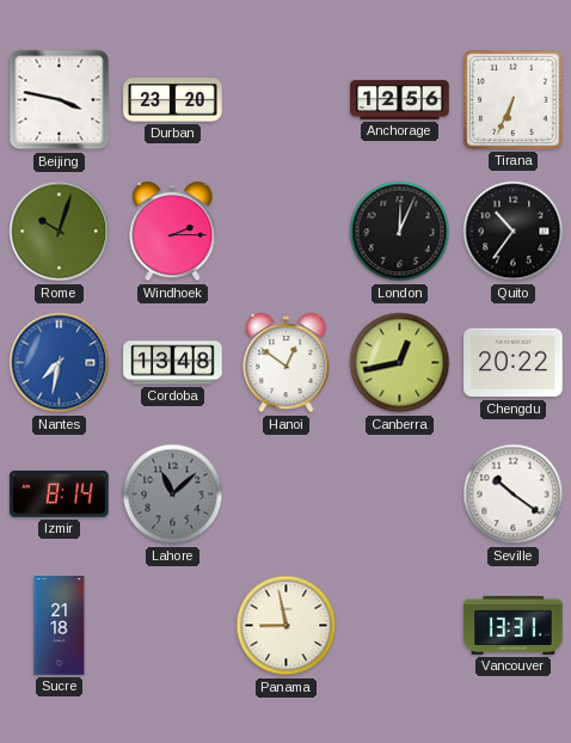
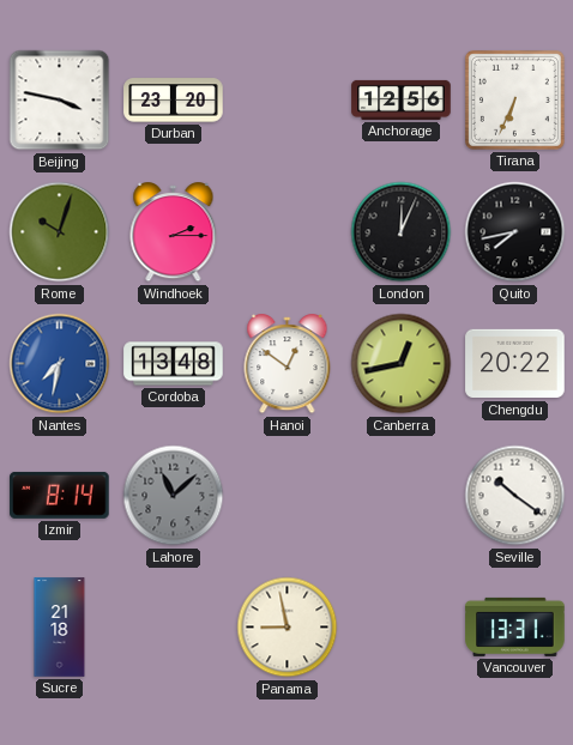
Quito: 10:36 -> 7:43
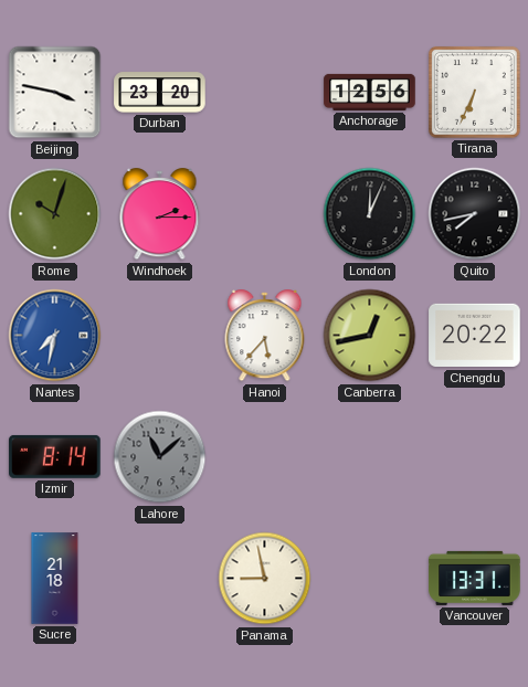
Cordoba: 13:48 -> none
Hanoi: 12:51 -> 5:37
Seville: 10:21 -> none
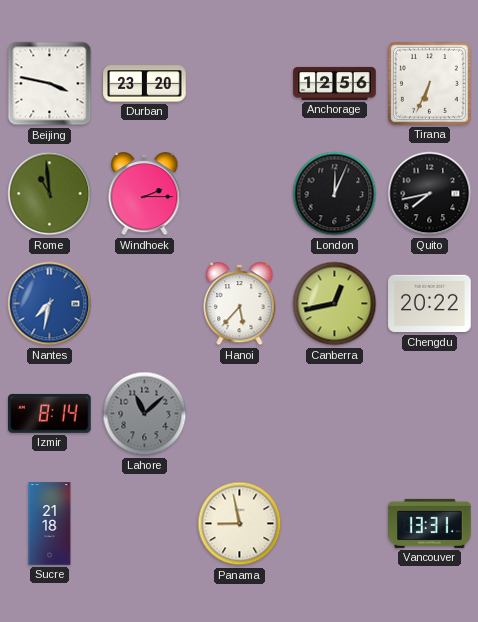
Rome: 10:03 -> 10:59
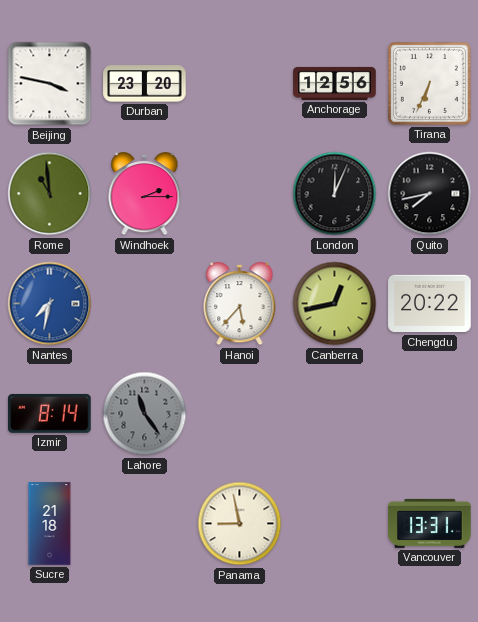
Lahore: 11:08 -> 11:24
